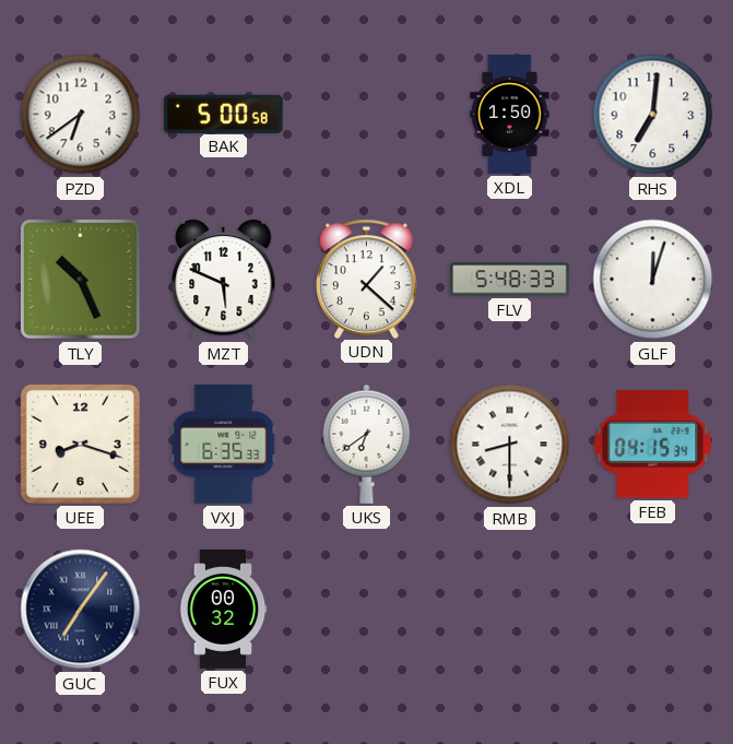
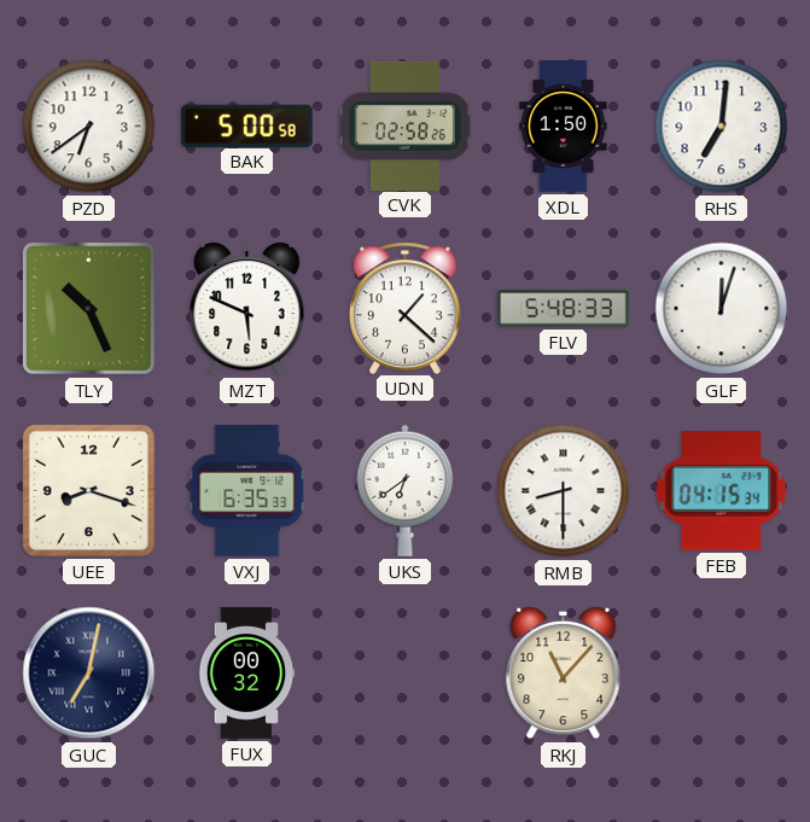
CVK: none -> 02:58
GUC: 7:06 -> 7:02
RKJ: none -> 11:07
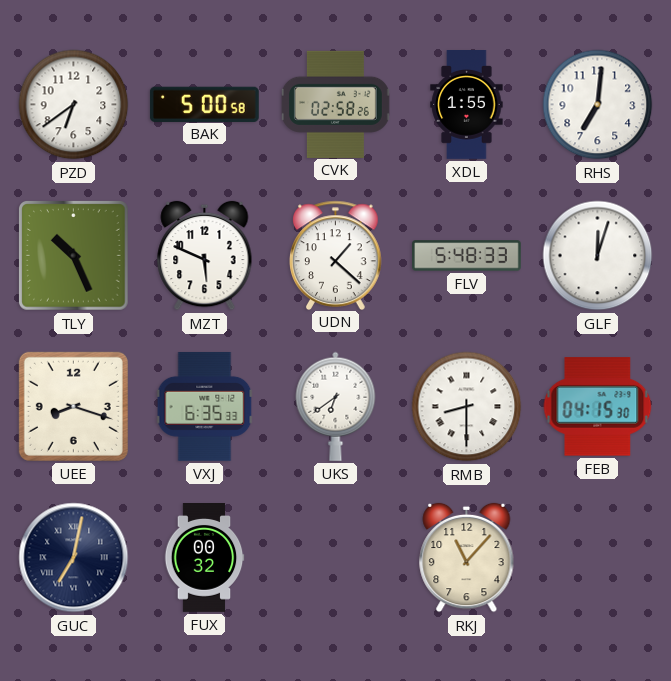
XDL: 1:50 -> 1:55
FEB: 04:15:34 -> 04:15:30
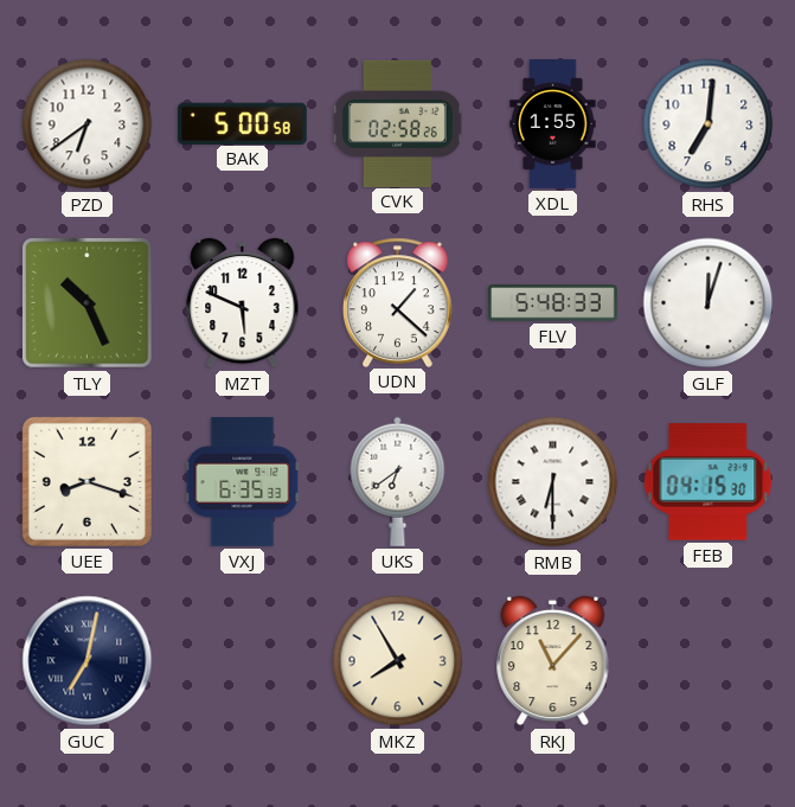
RMB: 8:30 -> 6:30
FUX: 00:32 -> none
MKZ: none -> 7:55
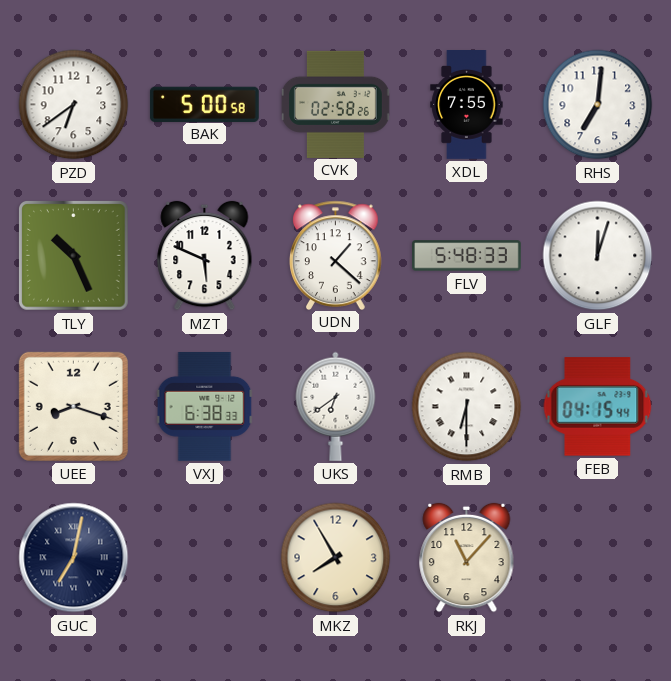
XDL: 1:55 -> 7:55
VXJ: 6:35 -> 6:38
FEB: 04:15:30 -> 04:15:44
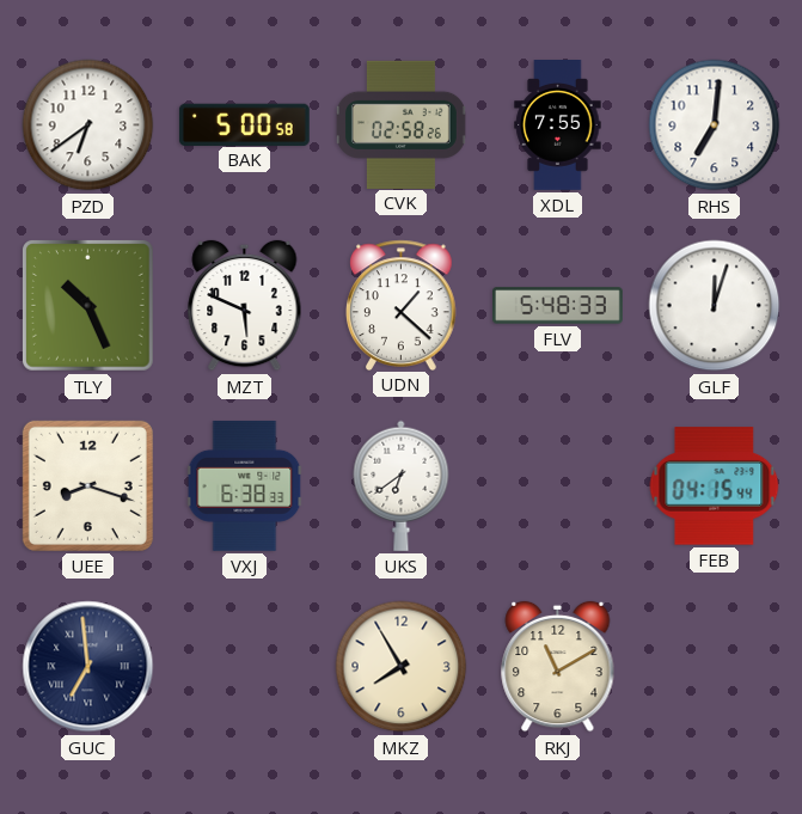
RMB: 6:30 -> none
GUC: 7:02 -> 6:59
RKJ: 11:07 -> 11:10
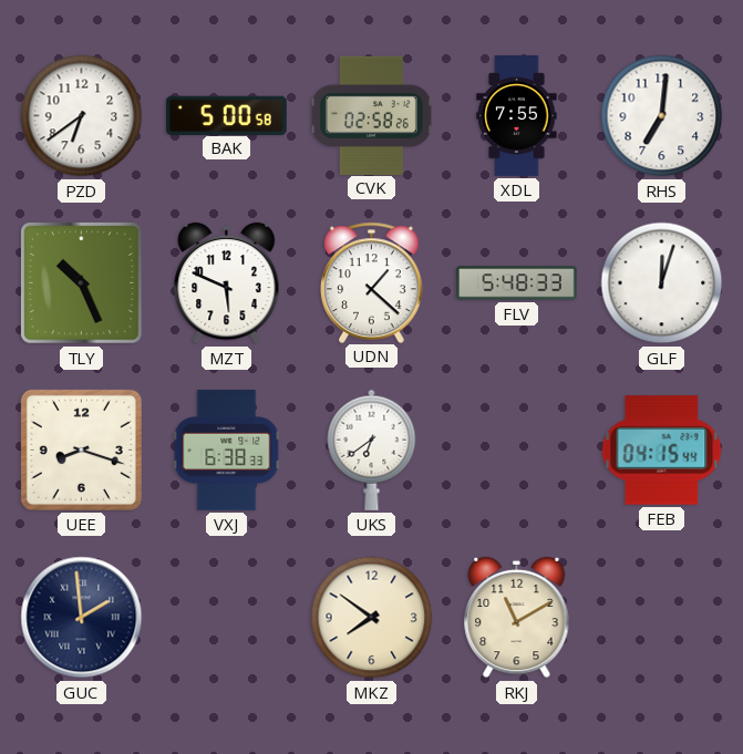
GUC: 6:59 -> 1:59
MKZ: 7:55 -> 7:51
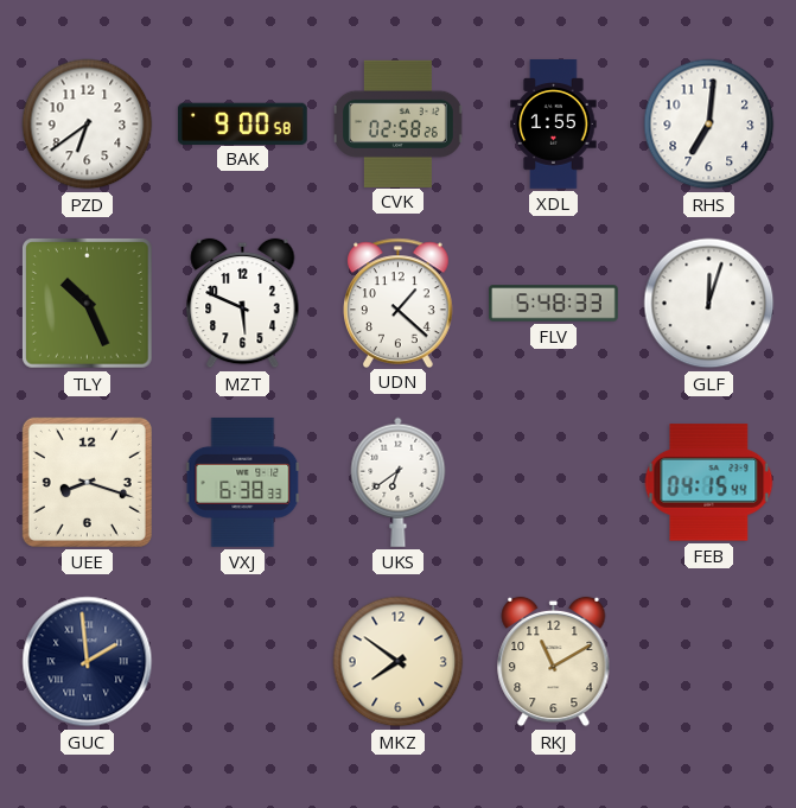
BAK: 5:00 -> 9:00
XDL: 7:55 -> 1:55
